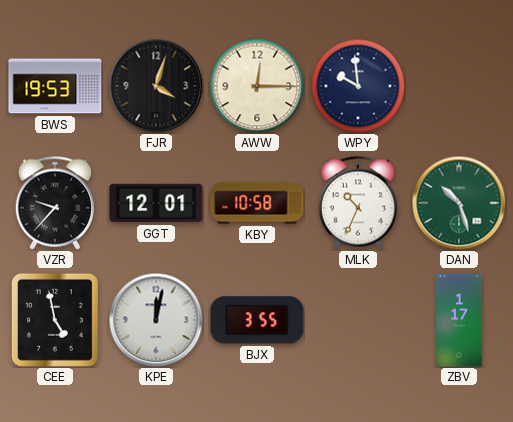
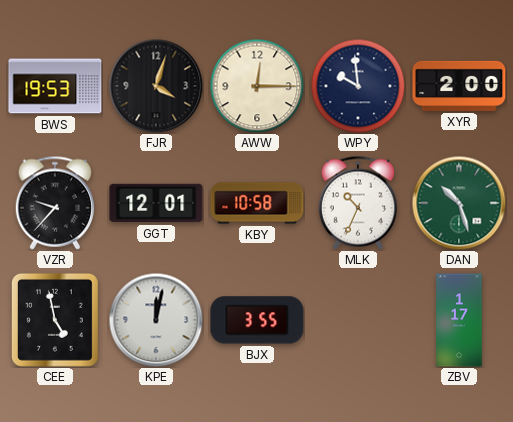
XYR: none -> 2:00
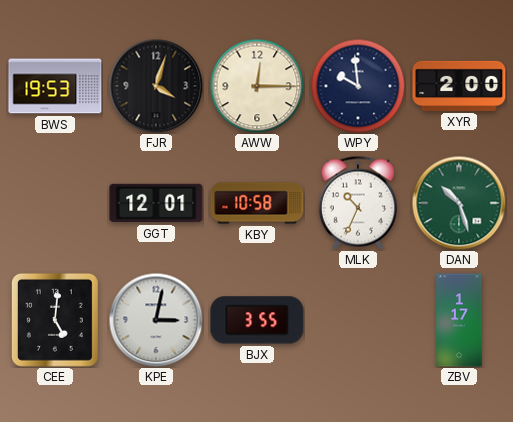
VZR: 9:37 -> none
CEE: 4:58 -> 5:01
KPE: 12:02 -> 3:02
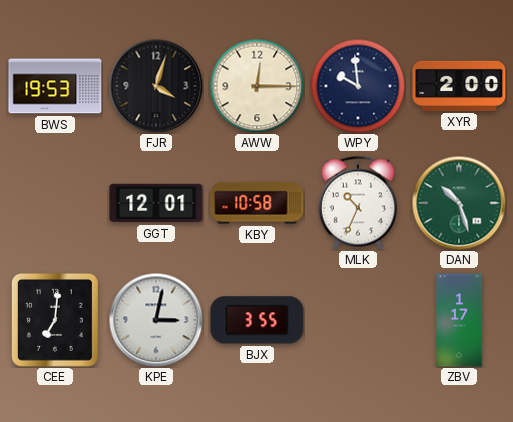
CEE: 5:01 -> 7:01
